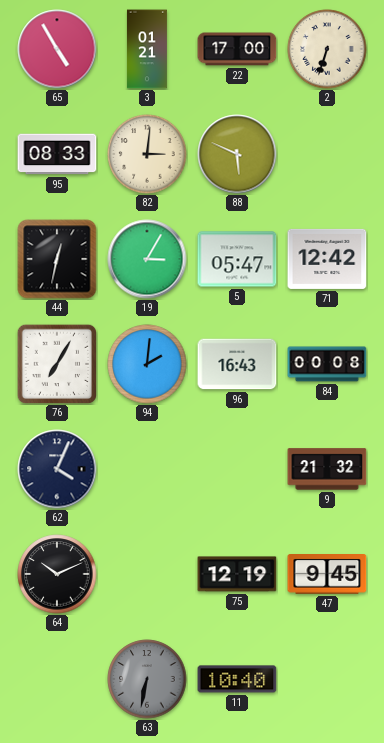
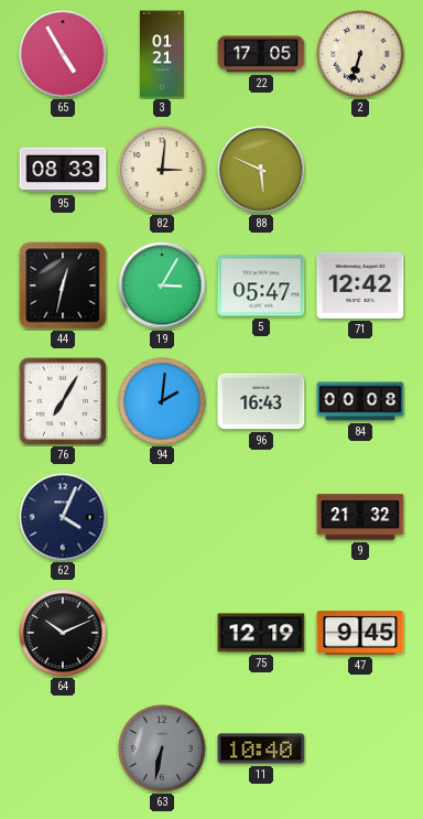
22: 17:00 -> 17:05
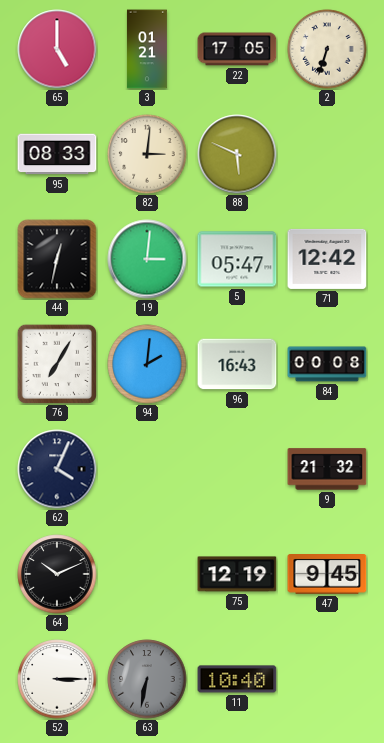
65: 4:55 -> 5:00
19: 3:05 -> 3:01
52: none -> 3:15
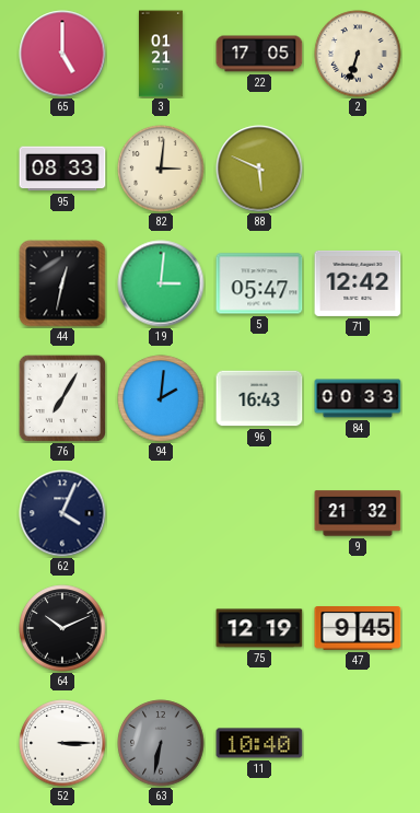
84: 00:08 -> 00:33
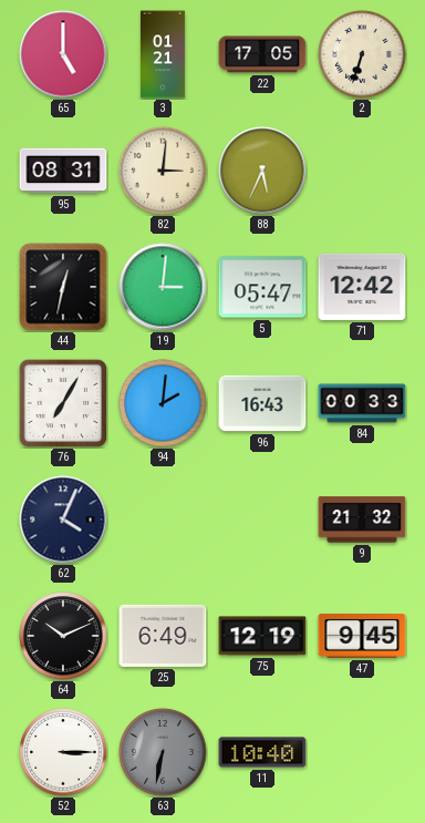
95: 08:33 -> 08:31
88: 5:49 -> 5:34
25: none -> 6:49
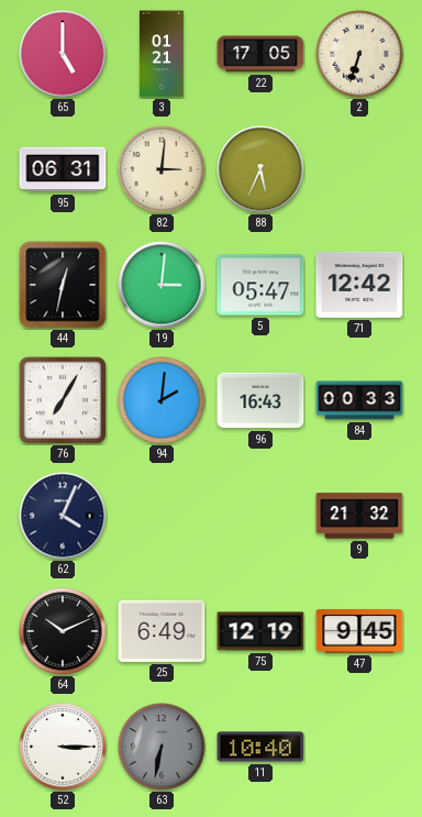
95: 08:31 -> 06:31
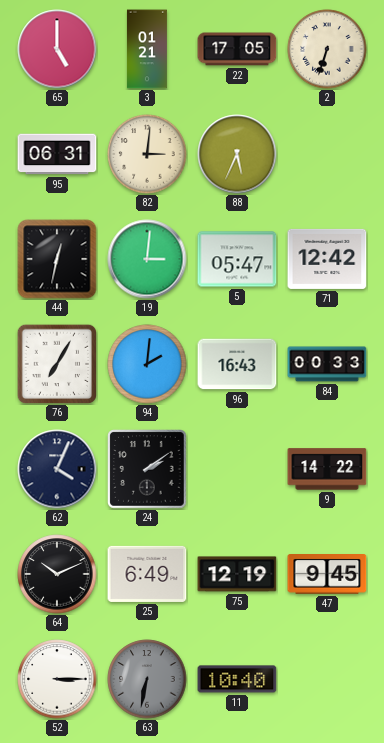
24: none -> 2:09
9: 21:32 -> 14:22
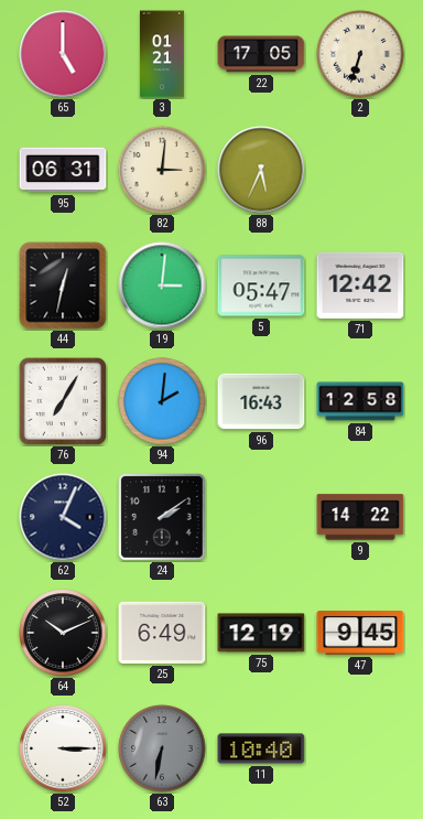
84: 00:33 -> 12:58
